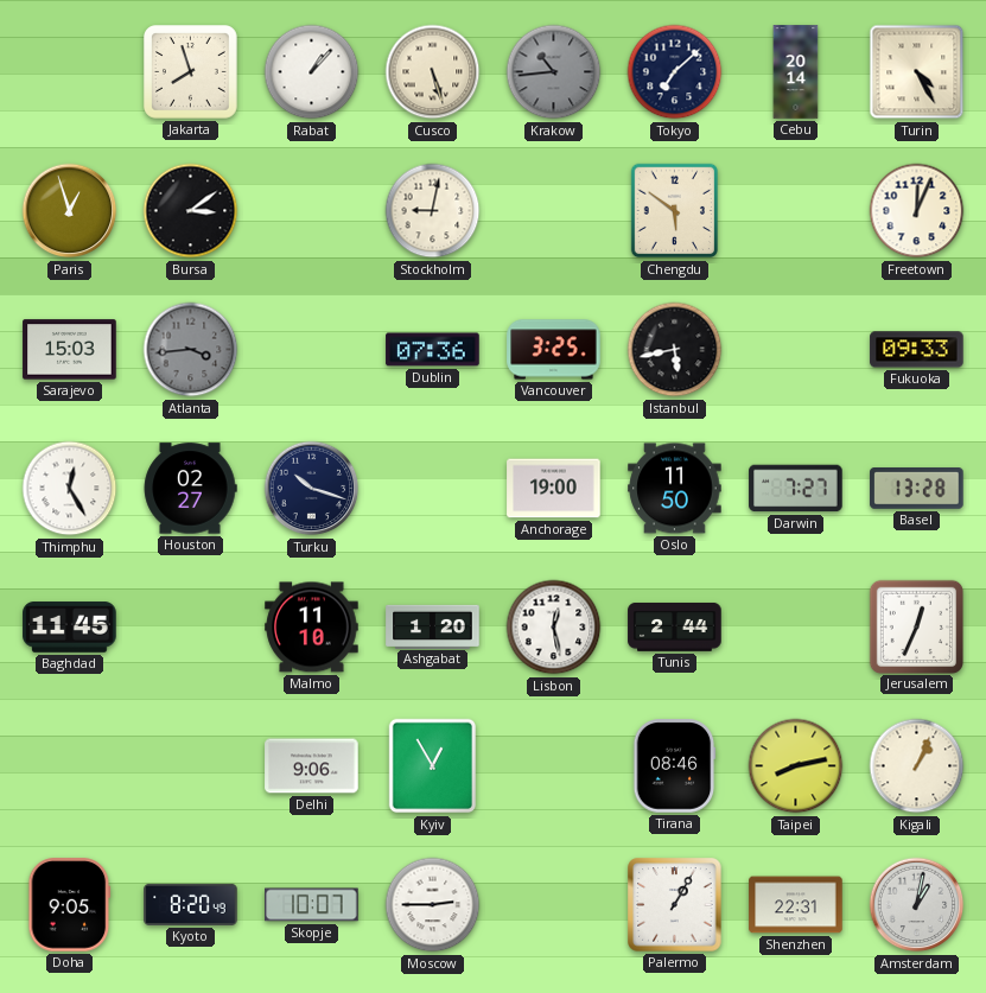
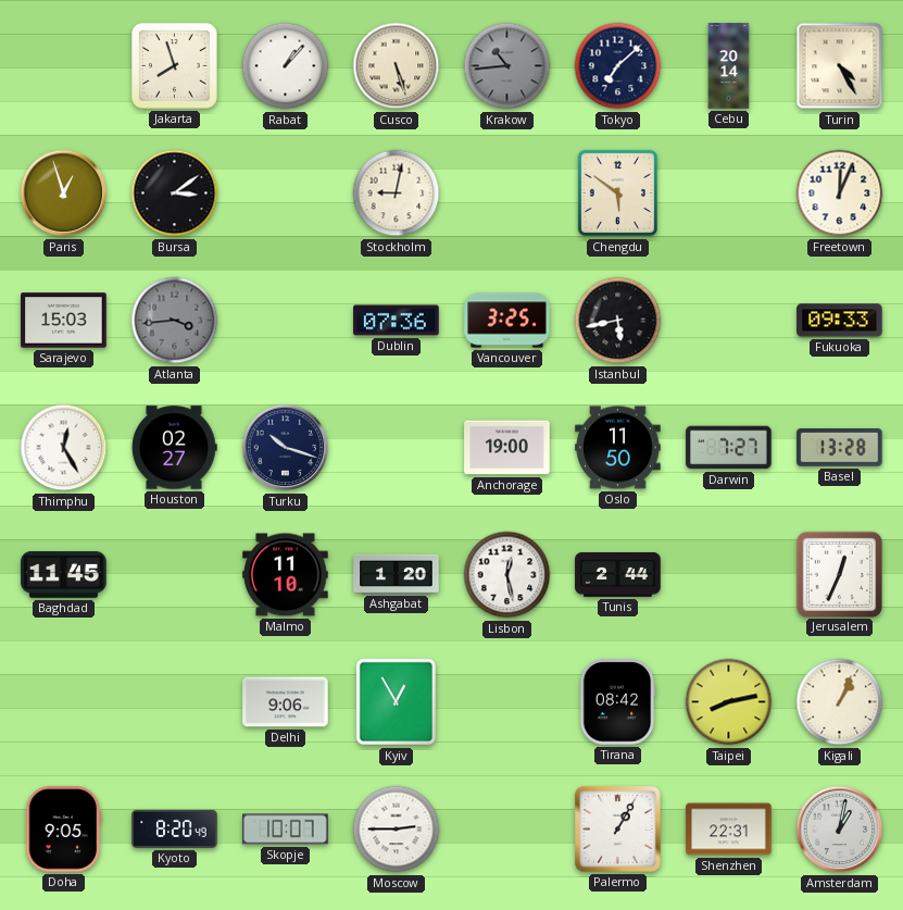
Tirana: 08:46 -> 08:42
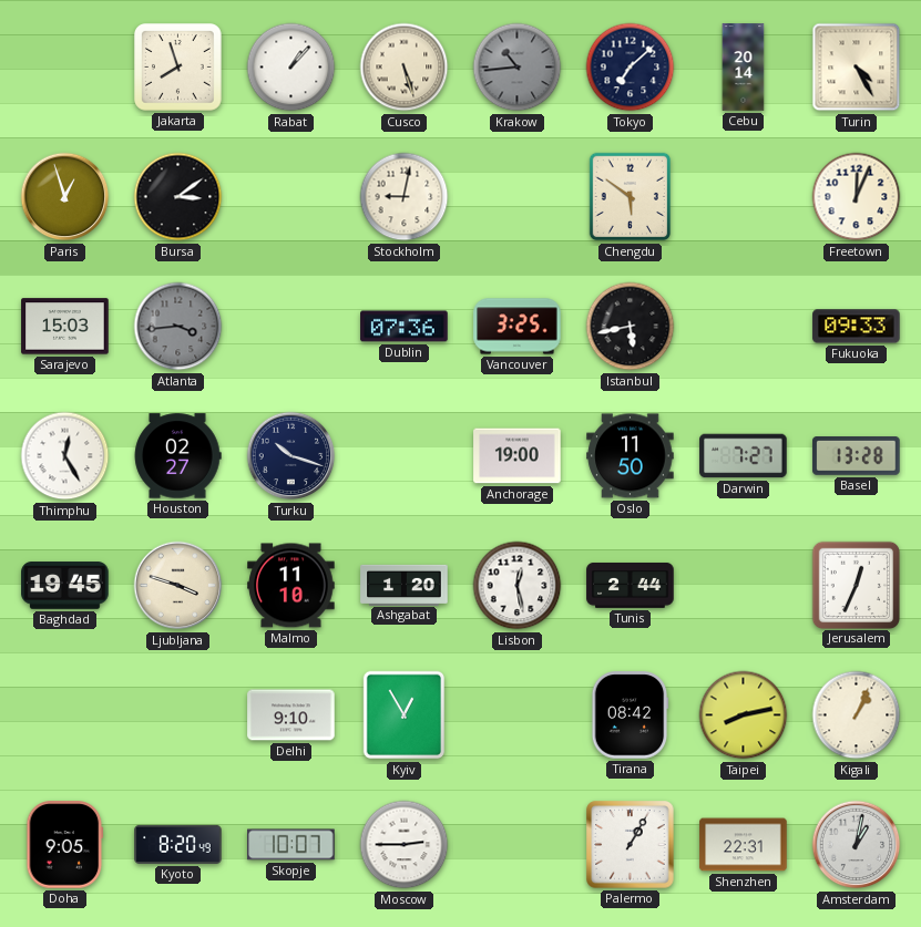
Baghdad: 11:45 -> 19:45
Ljubljana: none -> 3:48
Delhi: 9:06 -> 9:10
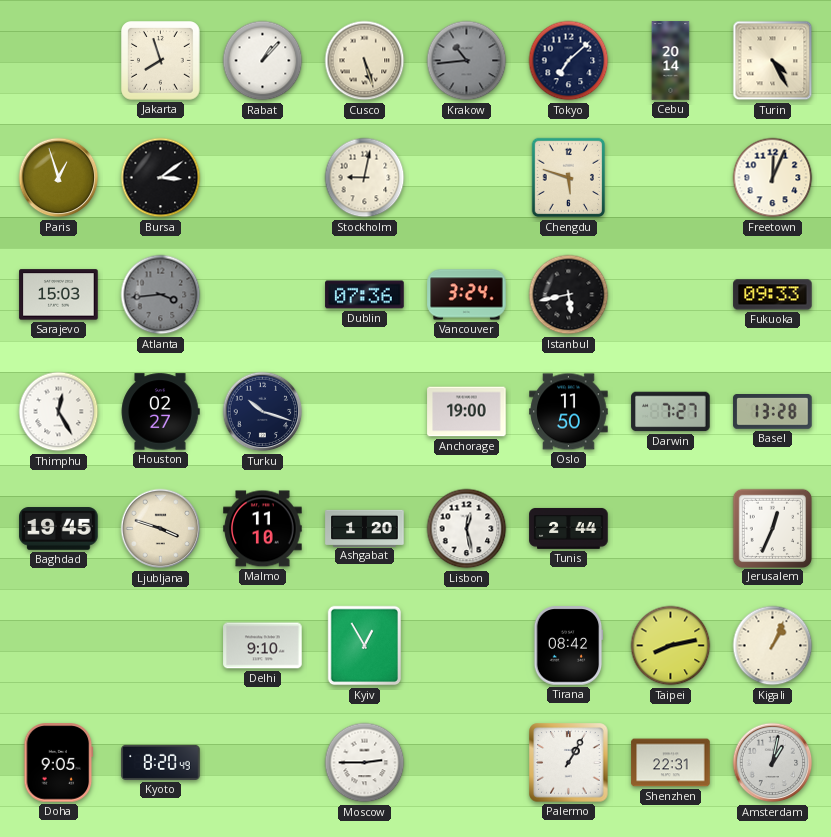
Chengdu: 5:51 -> 5:48
Vancouver: 3:25 -> 3:24
Skopje: 10:07 -> none
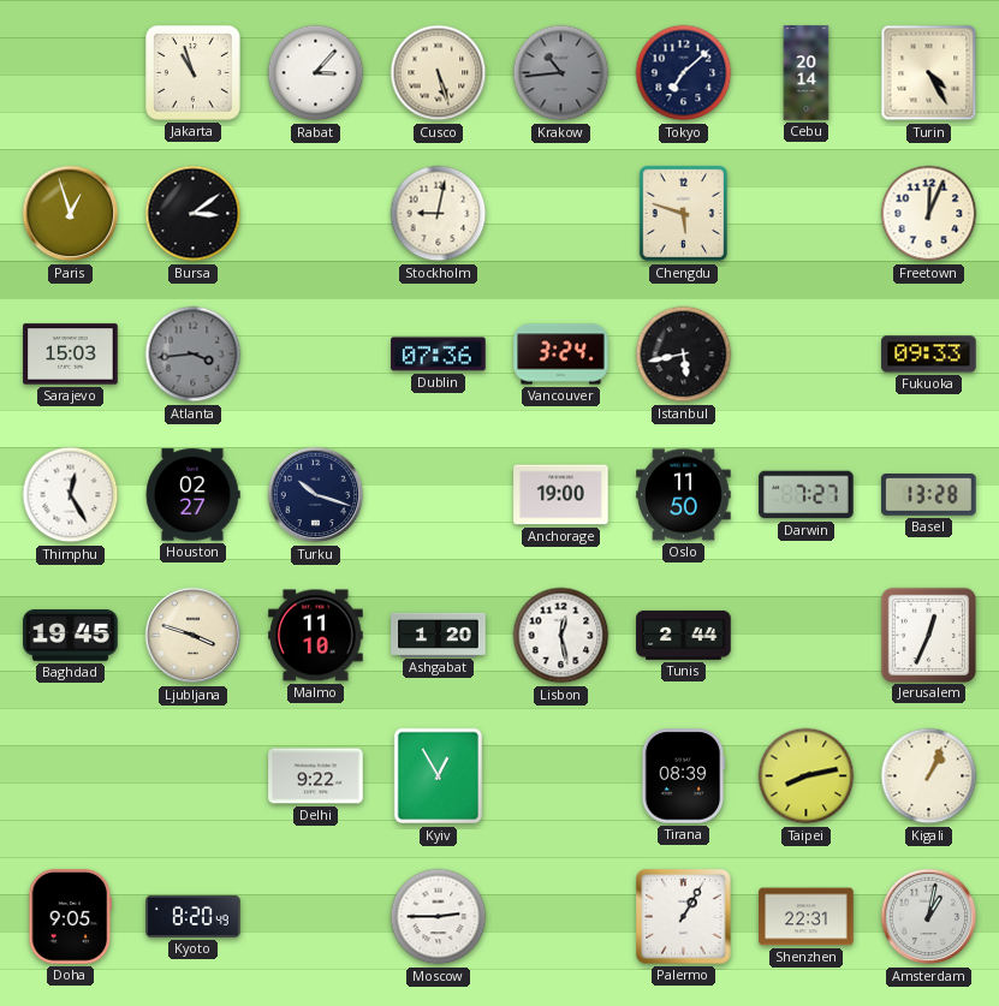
Jakarta: 7:57 -> 10:57
Rabat: 1:07 -> 3:07
Delhi: 9:10 -> 9:22
Tirana: 08:42 -> 08:39
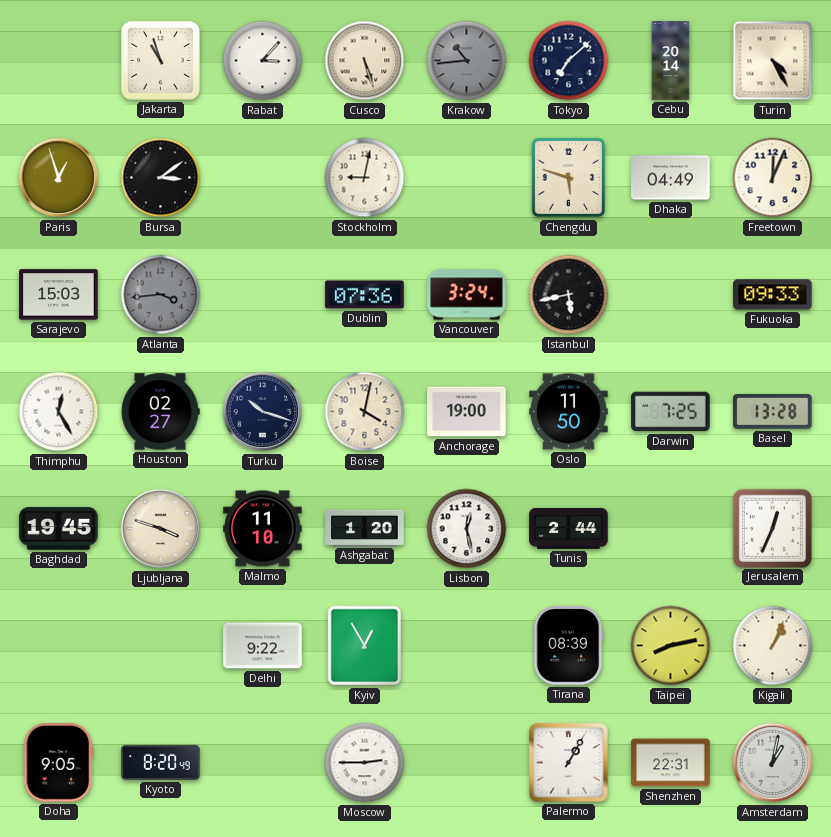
Dhaka: none -> 04:49
Boise: none -> 4:02
Darwin: 7:27 -> 7:25
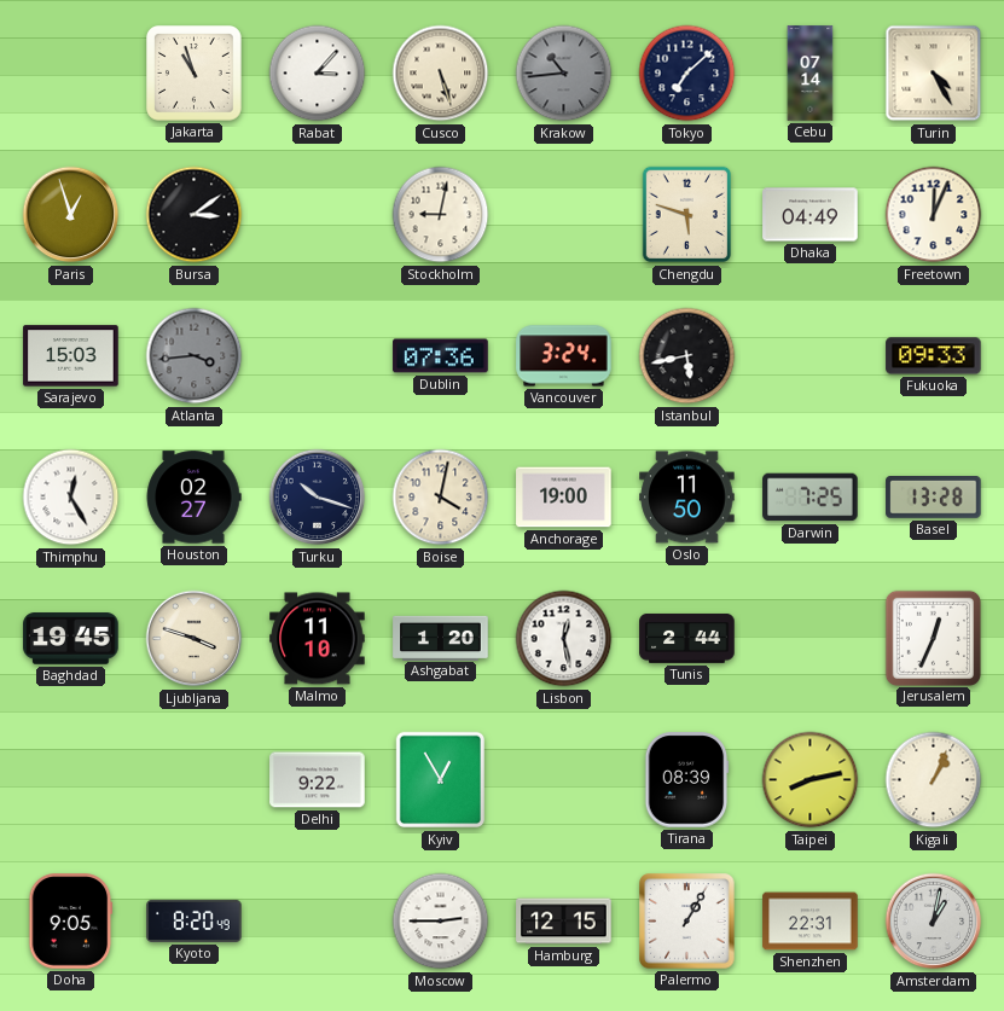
Cebu: 20:14 -> 07:14
Hamburg: none -> 12:15
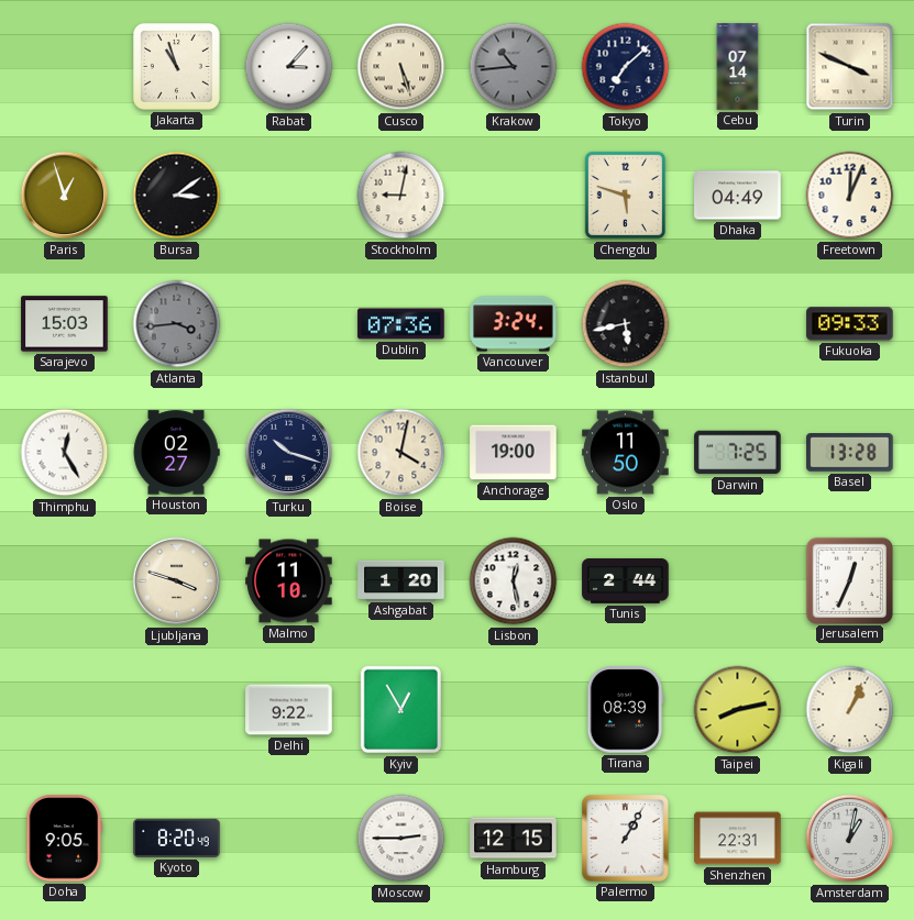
Turin: 4:25 -> 3:49
Baghdad: 19:45 -> none
